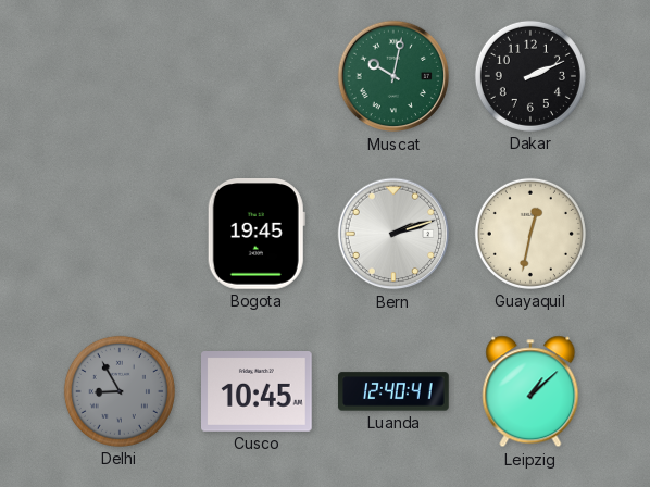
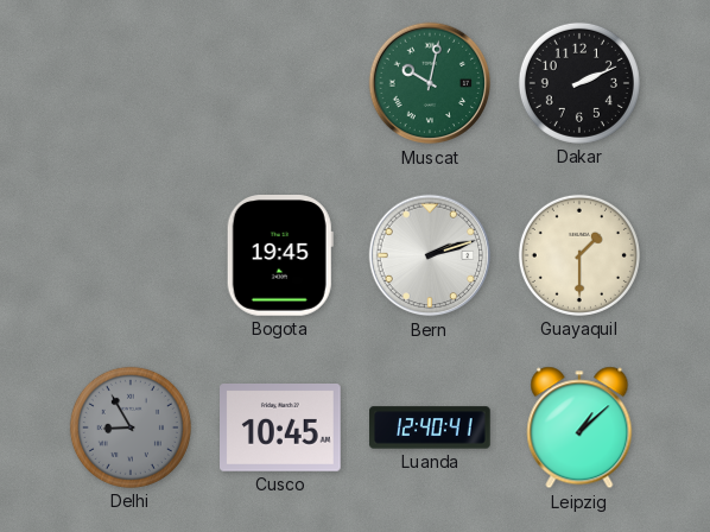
Guayaquil: 12:32 -> 1:30
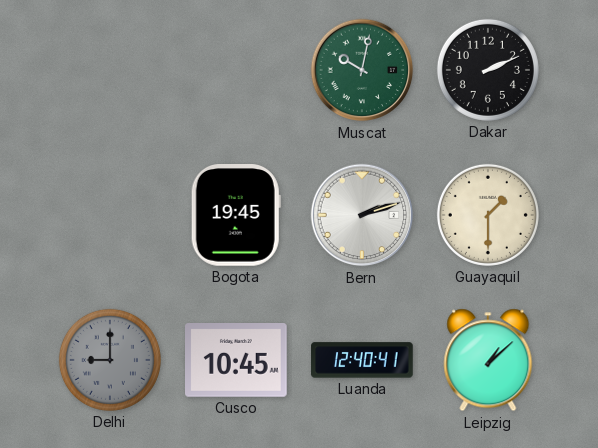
Delhi: 8:55 -> 9:00
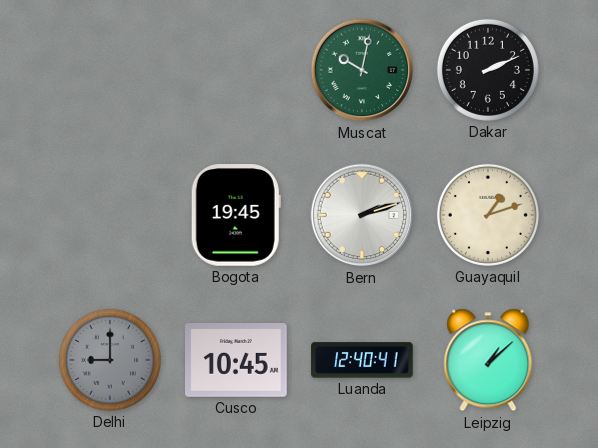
Guayaquil: 1:30 -> 1:12
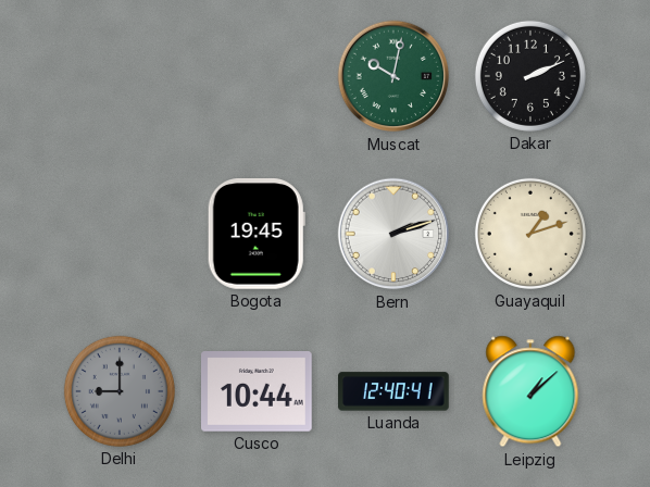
Cusco: 10:45 -> 10:44
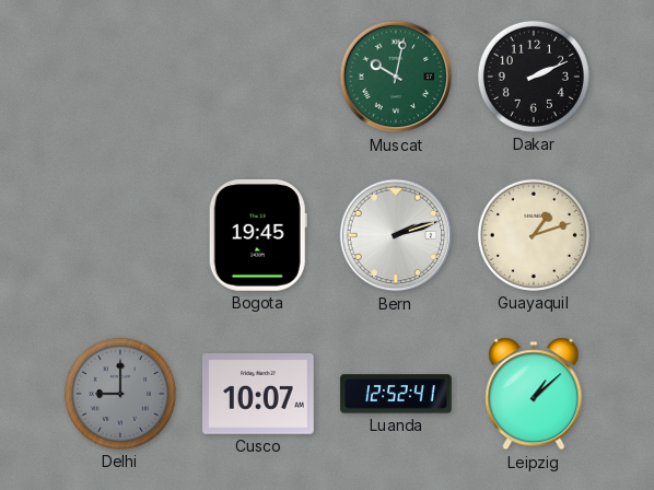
Cusco: 10:44 -> 10:07
Luanda: 12:40 -> 12:52
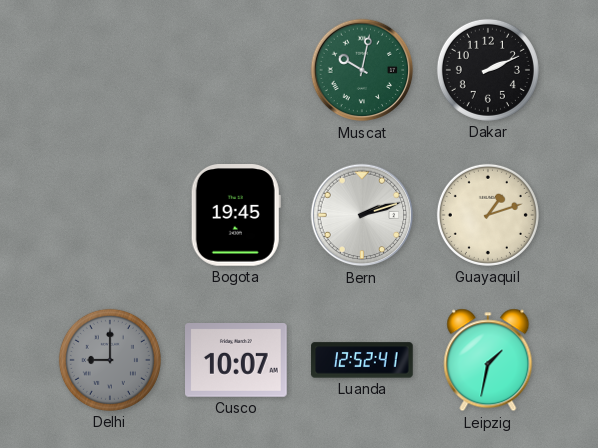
Leipzig: 1:08 -> 1:32
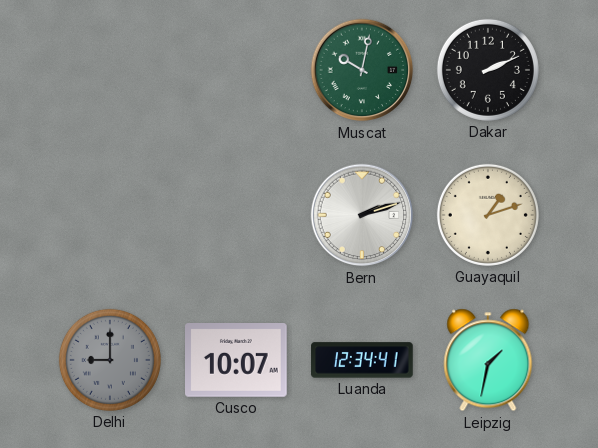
Bogota: 19:45 -> none
Luanda: 12:52 -> 12:34
